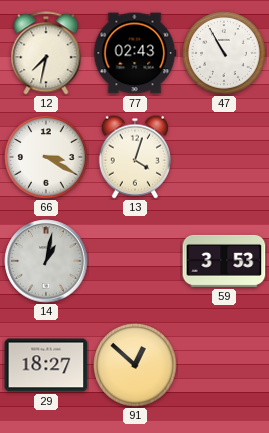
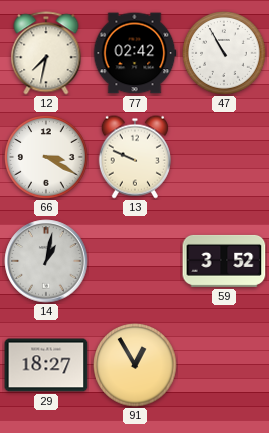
77: 02:43 -> 02:42
13: 4:03 -> 9:49
59: 3:53 -> 3:52
91: 12:52 -> 12:55
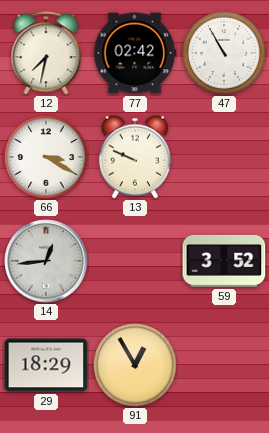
14: 1:02 -> 12:44
29: 18:27 -> 18:29
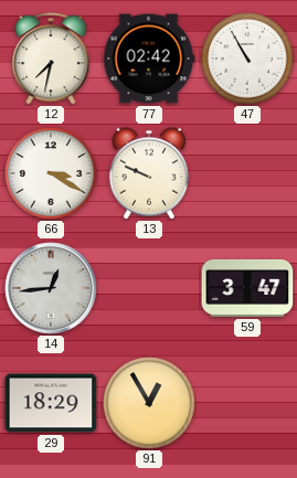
59: 3:52 -> 3:47
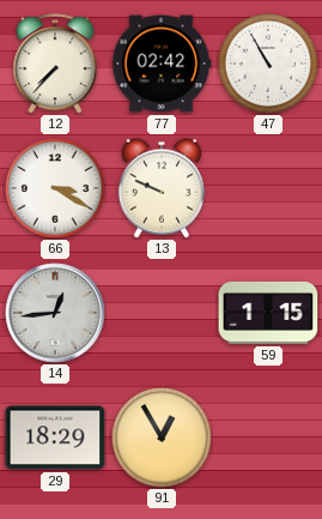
12: 7:32 -> 7:37
59: 3:47 -> 1:15
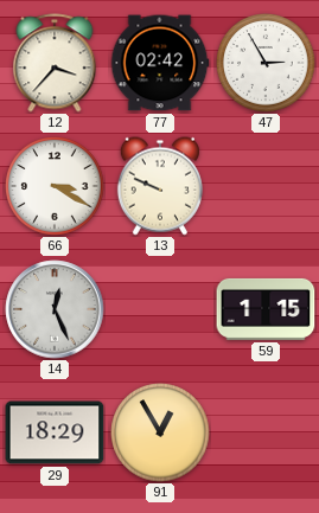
12: 7:37 -> 3:37
47: 10:55 -> 2:55
14: 12:44 -> 12:26
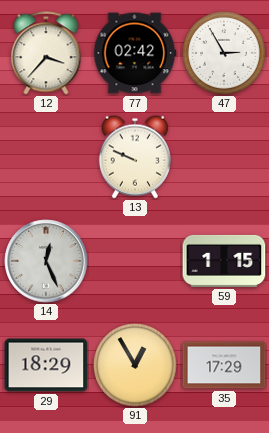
66: 3:20 -> none
35: none -> 17:29
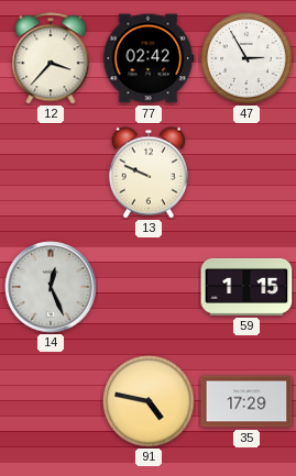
29: 18:29 -> none
91: 12:55 -> 4:47
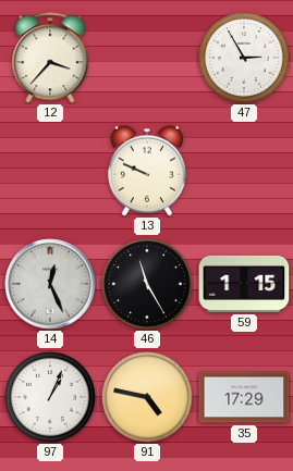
77: 02:42 -> none
46: none -> 11:25
97: none -> 1:04
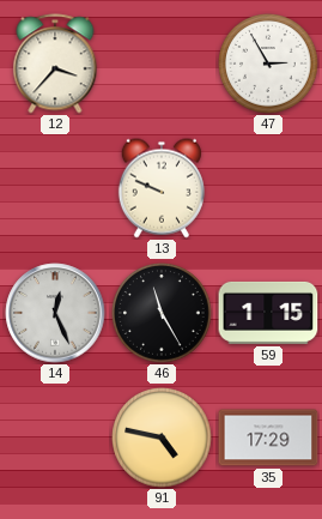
97: 1:04 -> none
